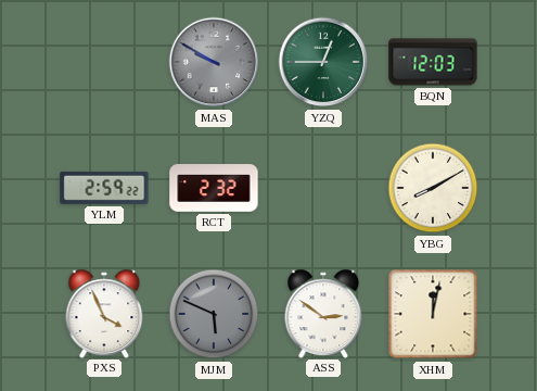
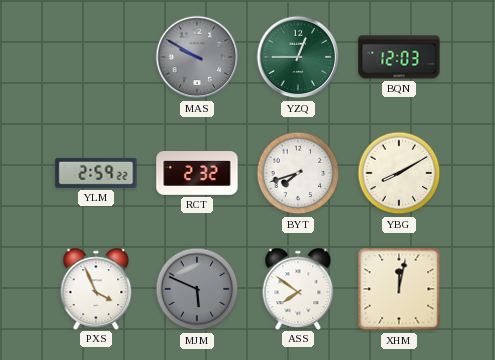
BYT: none -> 7:42
ASS: 2:51 -> 7:51
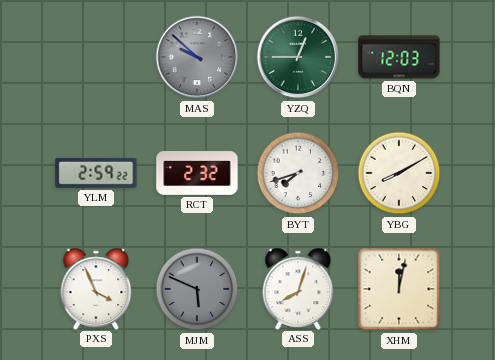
MAS: 9:50 -> 9:52
ASS: 7:51 -> 8:03
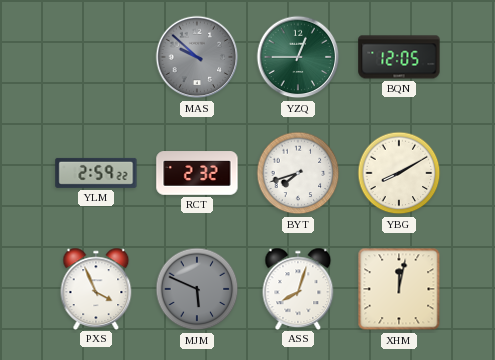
BQN: 12:03 -> 12:05
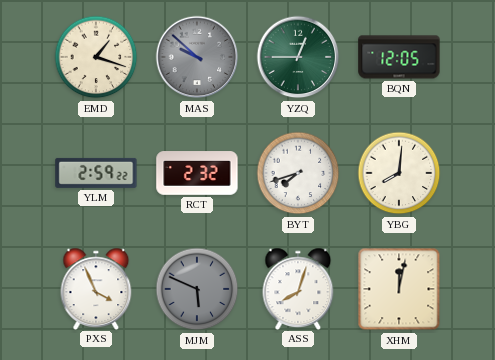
EMD: none -> 1:18
YBG: 8:10 -> 8:01
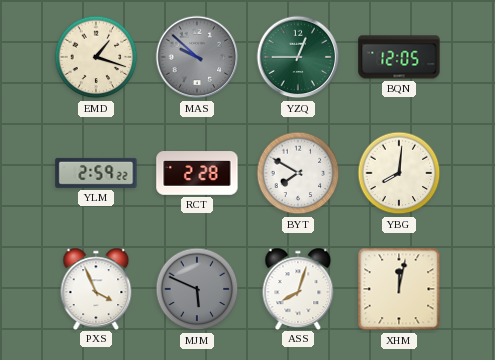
RCT: 2:32 -> 2:28
BYT: 7:42 -> 7:50
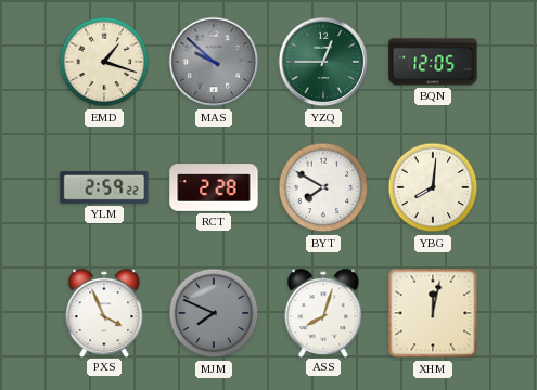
MJM: 5:49 -> 7:49
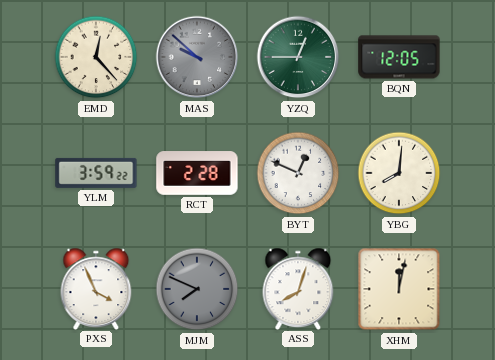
EMD: 1:18 -> 12:23
YLM: 2:59 -> 3:59
BYT: 7:50 -> 12:49
